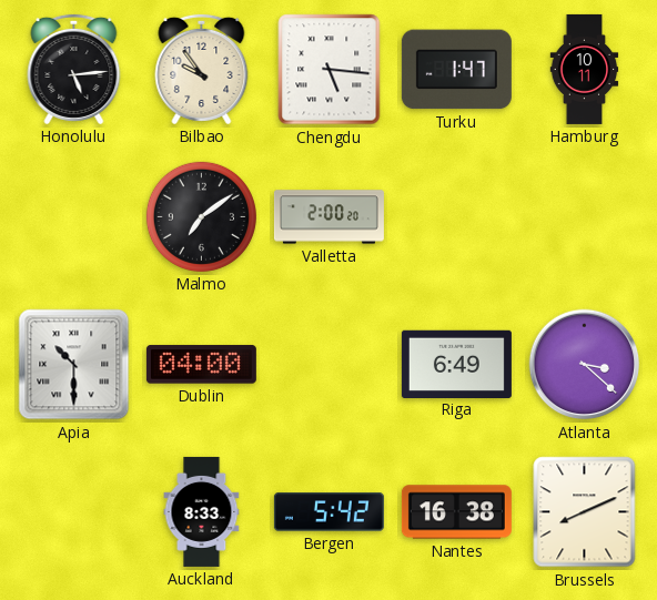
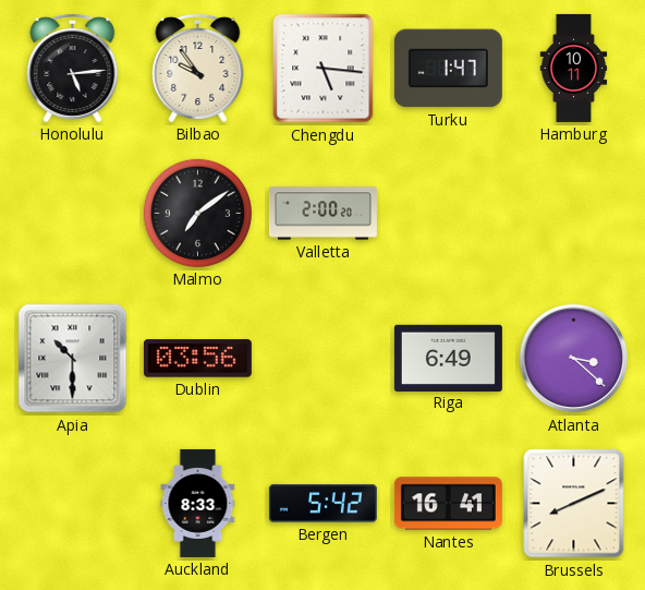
Dublin: 04:00 -> 03:56
Nantes: 16:38 -> 16:41
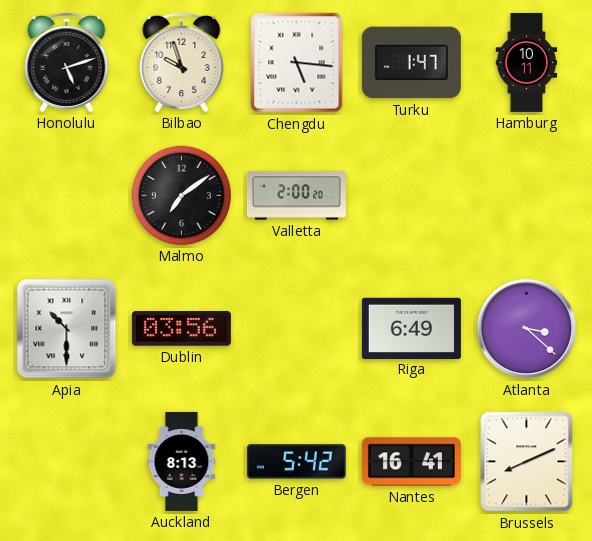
Honolulu: 5:14 -> 5:12
Bilbao: 9:54 -> 9:57
Auckland: 8:33 -> 8:13
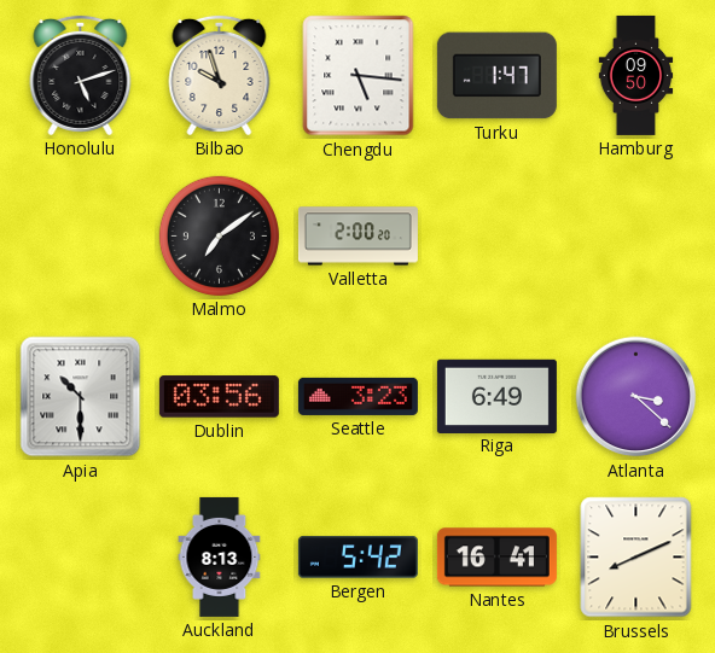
Hamburg: 10:11 -> 09:50
Seattle: none -> 3:23
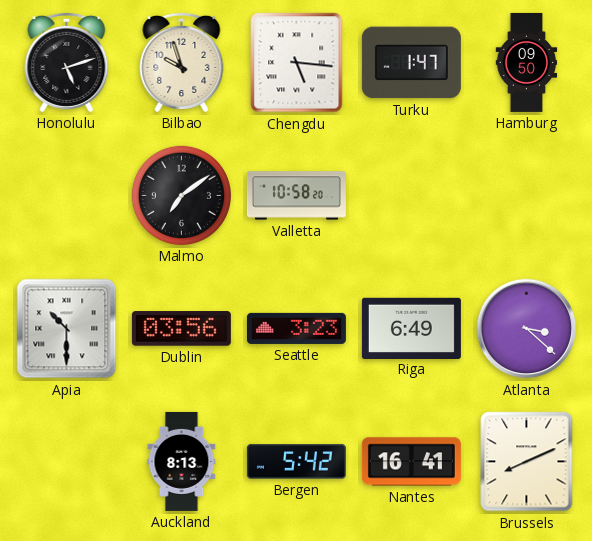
Valletta: 2:00 -> 10:58
